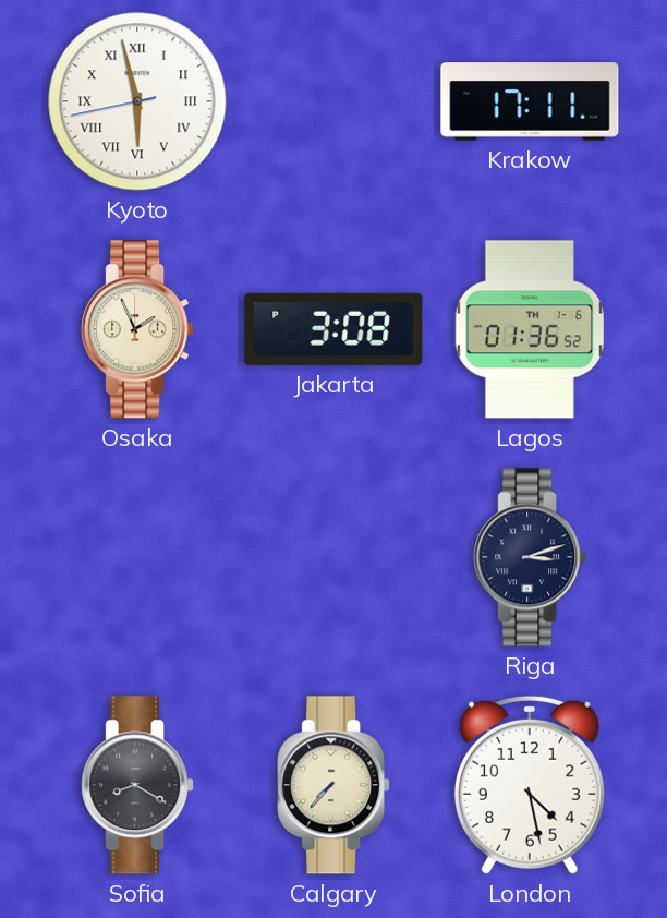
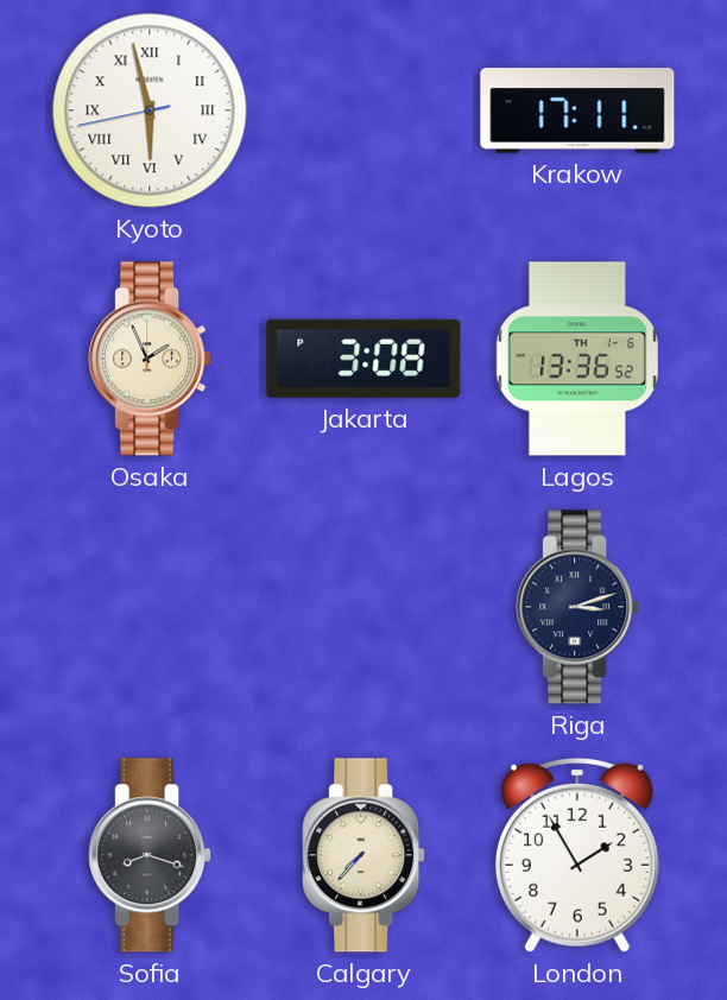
Lagos: 01:36 -> 13:36
Sofia: 8:20 -> 8:18
London: 4:28 -> 1:55
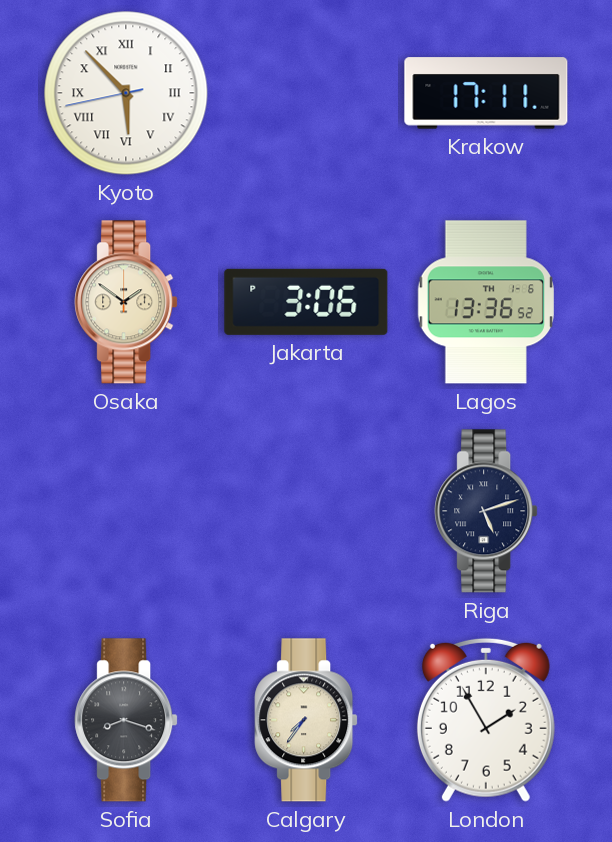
Kyoto: 5:57 -> 5:52
Osaka: 1:56 -> 1:51
Jakarta: 3:08 -> 3:06
Riga: 3:12 -> 5:12
Calgary: 7:37 -> 7:36
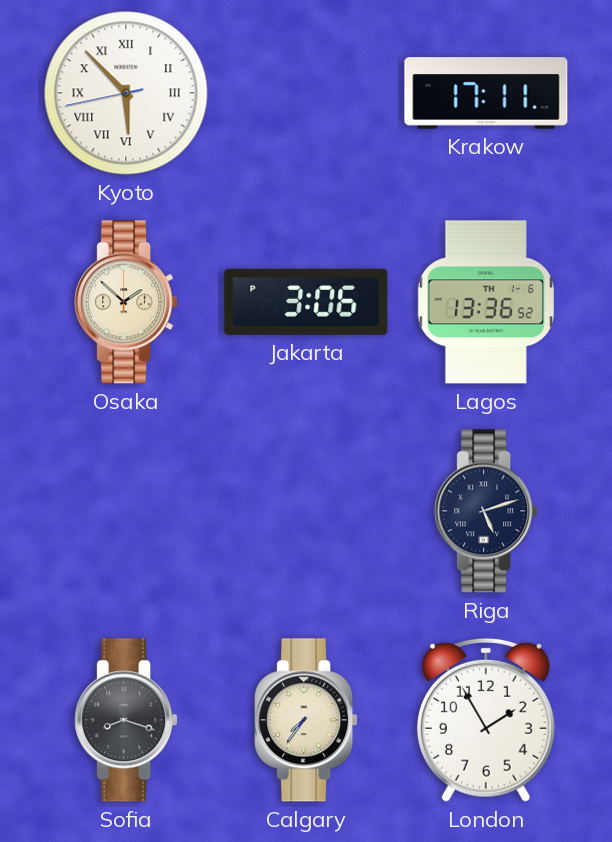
Osaka: 1:51 -> 1:52
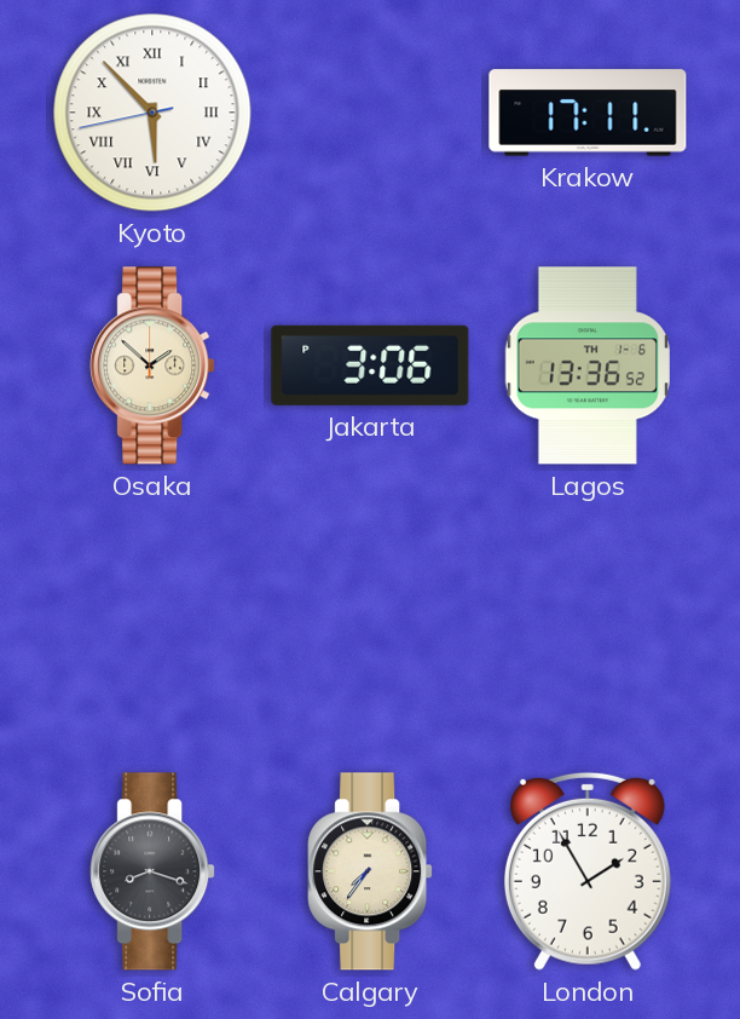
Riga: 5:12 -> none
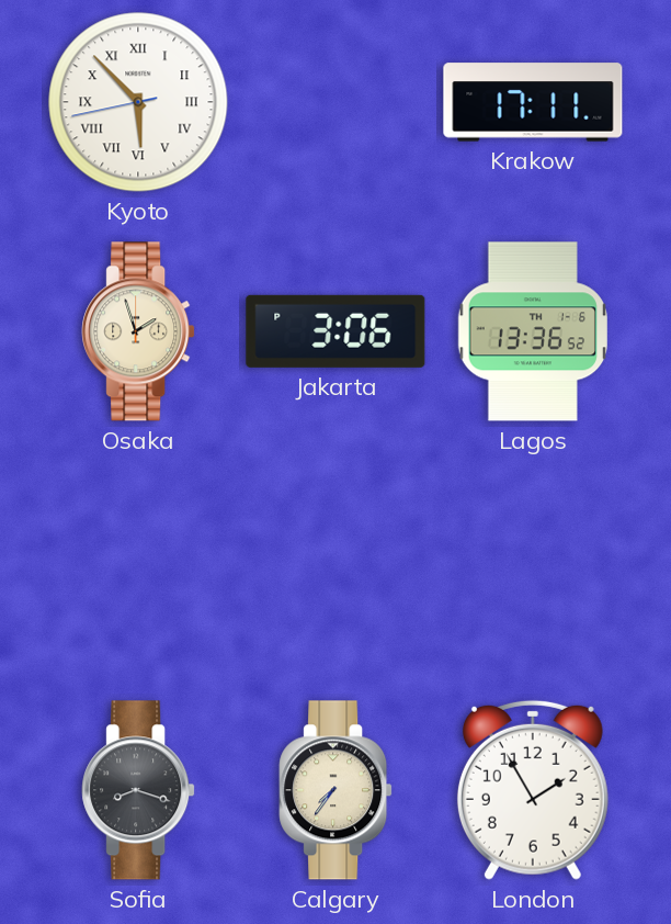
Osaka: 1:52 -> 1:57
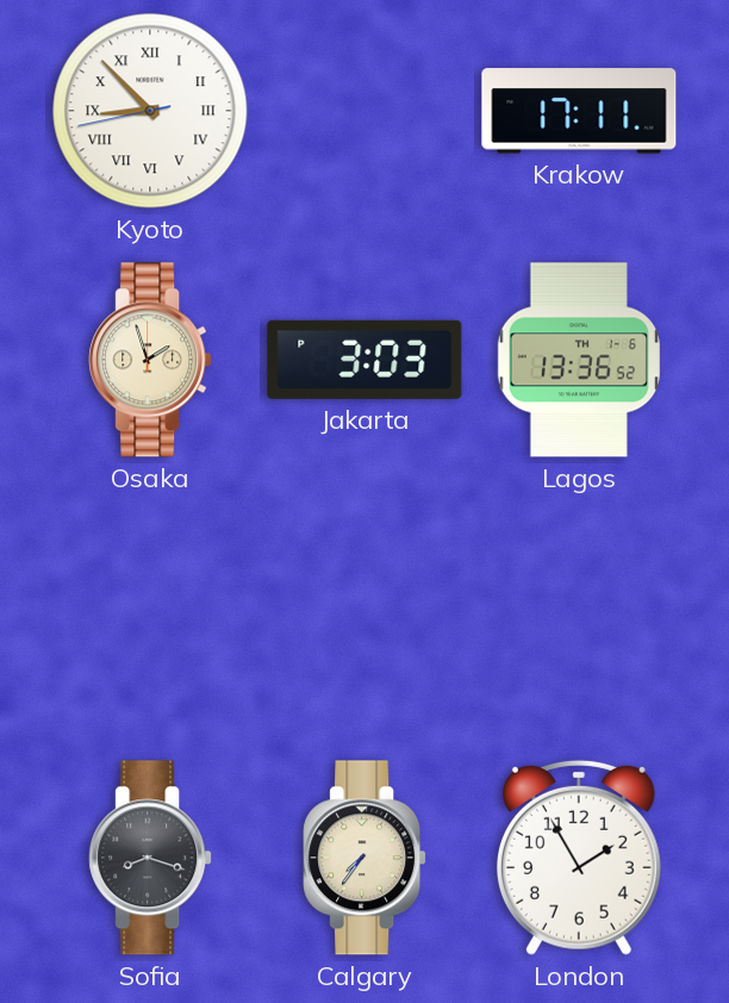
Kyoto: 5:52 -> 8:52
Jakarta: 3:06 -> 3:03
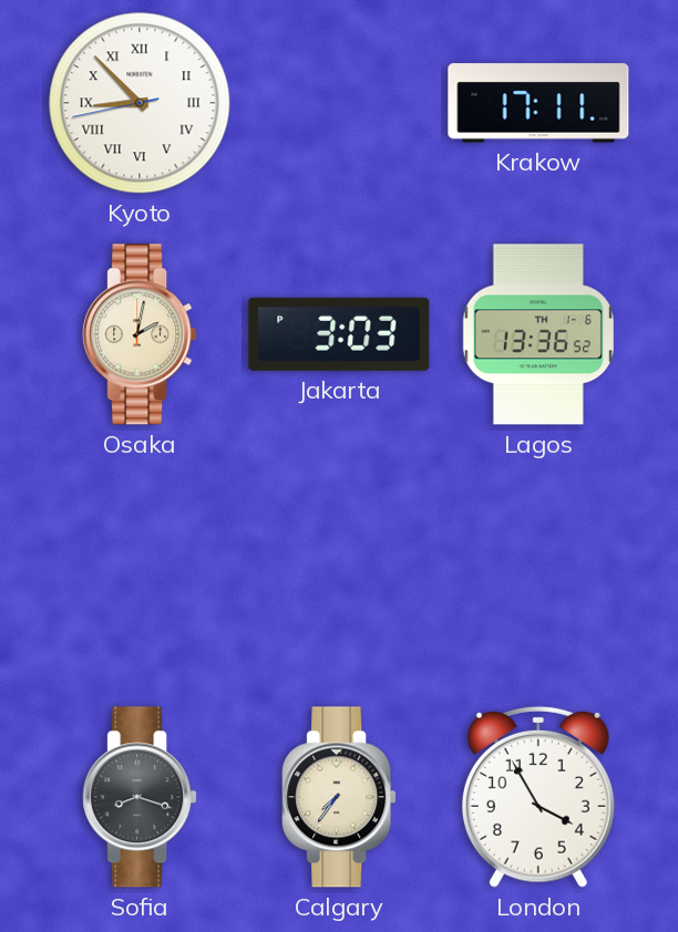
Osaka: 1:57 -> 2:02
London: 1:55 -> 3:55
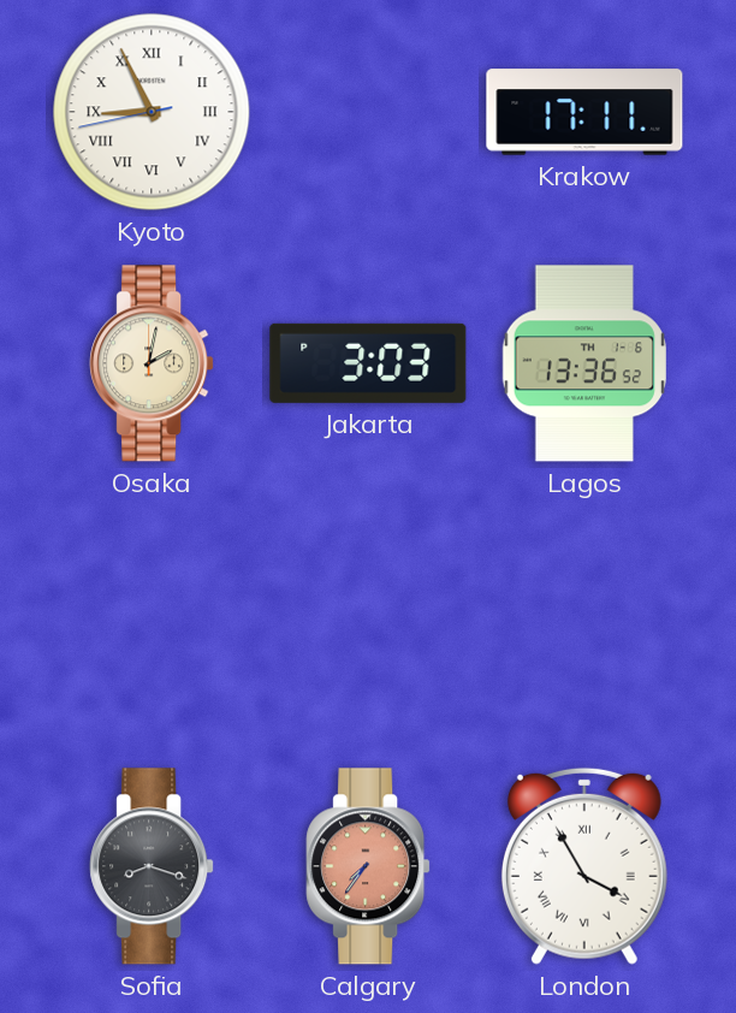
Kyoto: 8:52 -> 8:55
Calgary dial: cream -> salmon
London numerals: Arabic -> Roman
